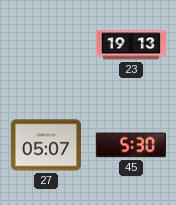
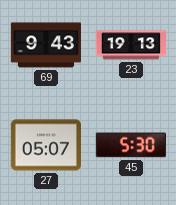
69: none -> 9:43
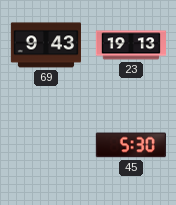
27: 05:07 -> none
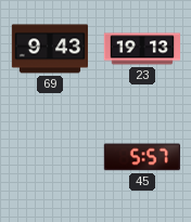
45: 5:30 -> 5:57
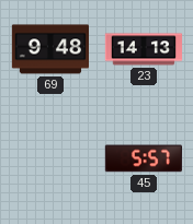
69: 9:43 -> 9:48
23: 19:13 -> 14:13
